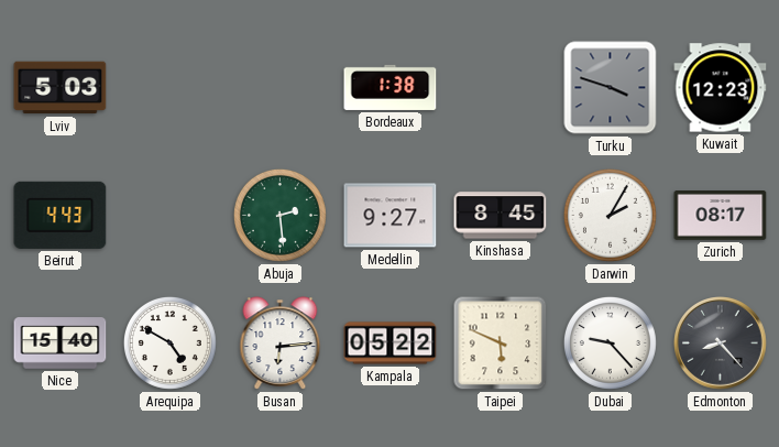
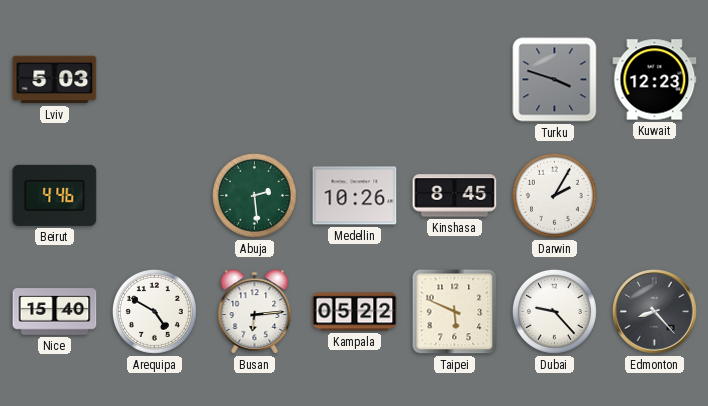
Bordeaux: 1:38 -> none
Beirut: 4:43 -> 4:46
Medellin: 9:27 -> 10:26
Zurich: 08:17 -> none
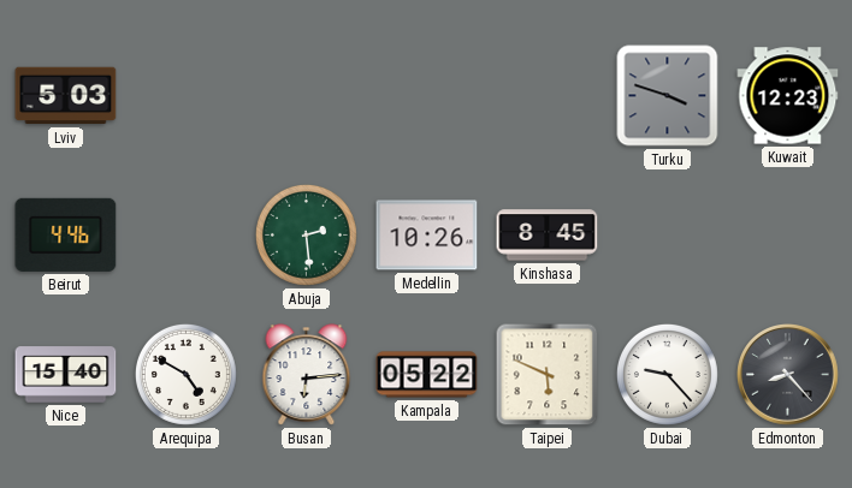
Darwin: 2:05 -> none
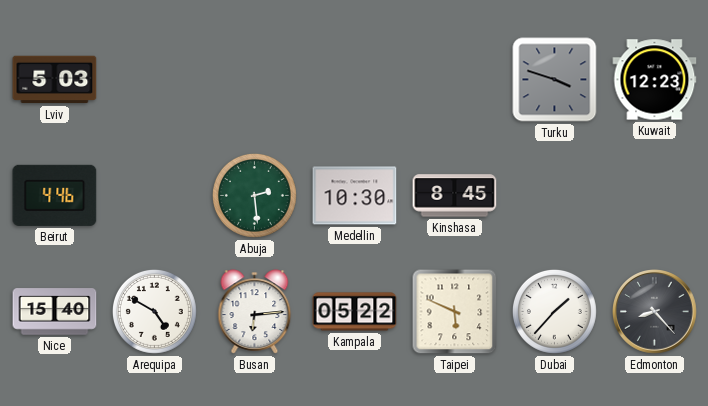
Medellin: 10:26 -> 10:30
Dubai: 9:23 -> 1:37
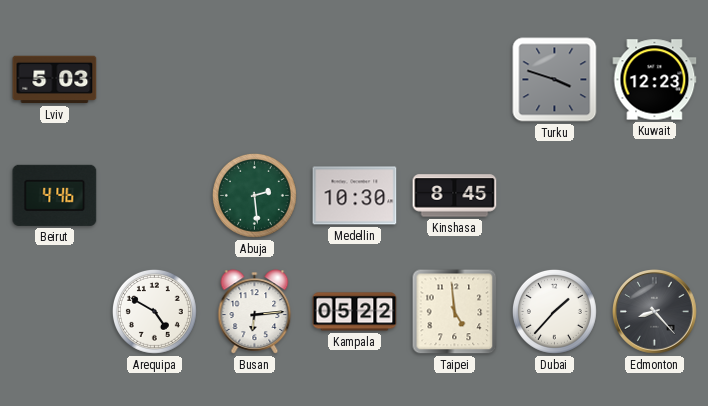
Nice: 15:40 -> none
Taipei: 5:49 -> 4:59
